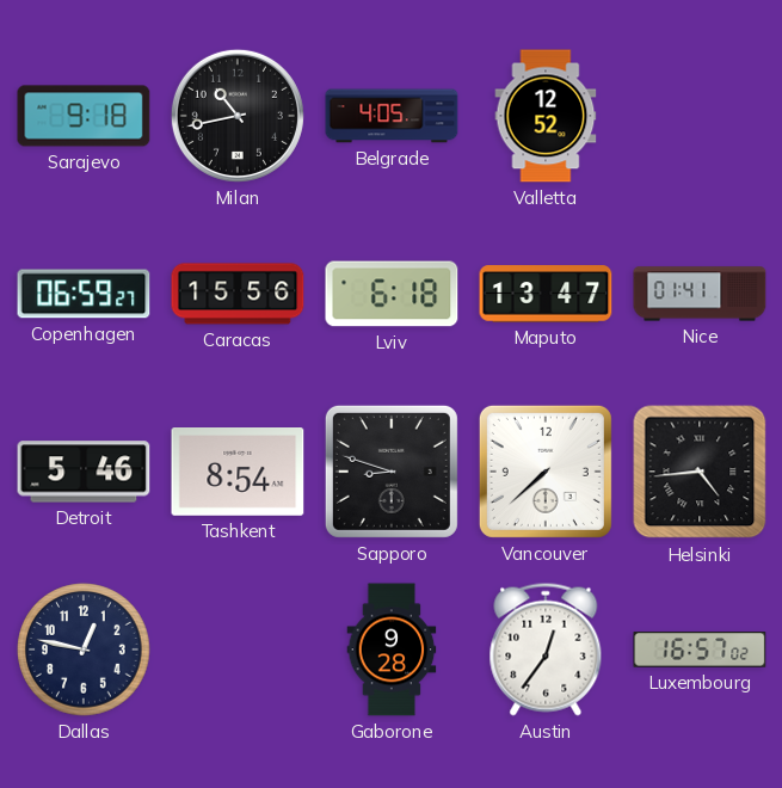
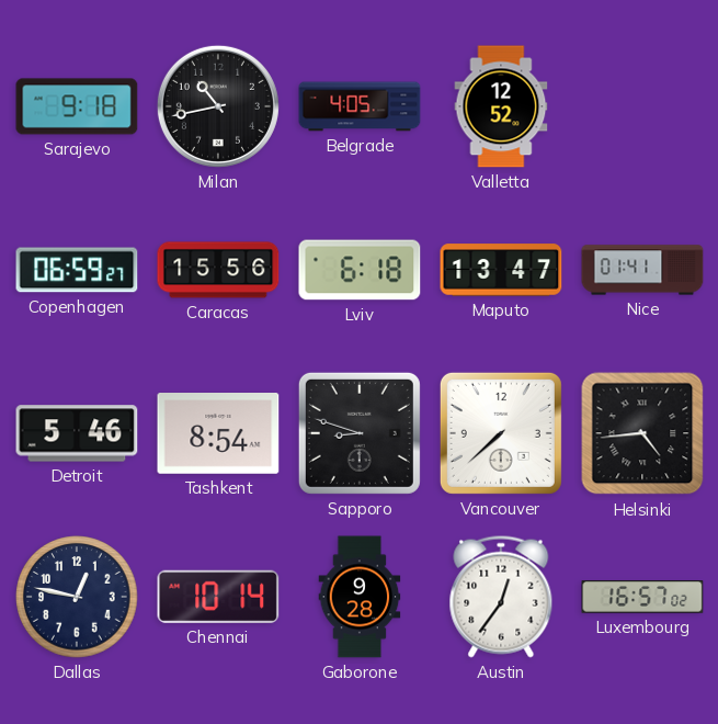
Chennai: none -> 10:14
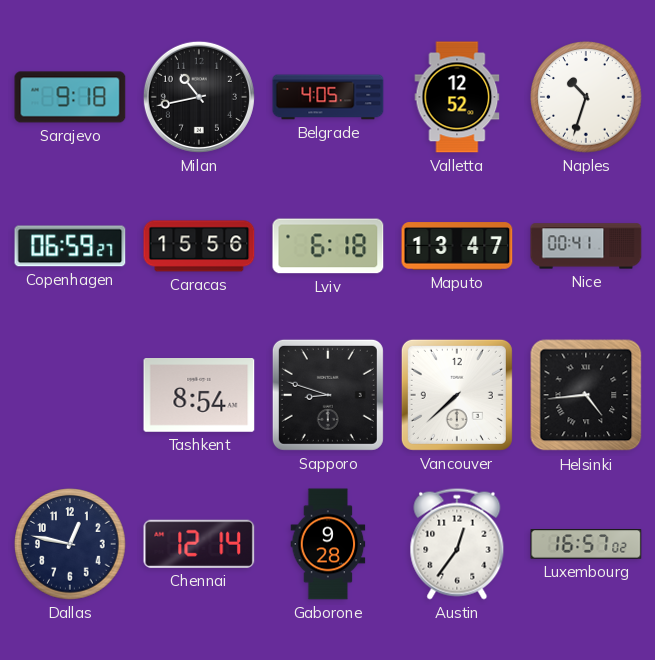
Naples: none -> 10:33
Nice: 01:41 -> 00:41
Detroit: 5:46 -> none
Chennai: 10:14 -> 12:14
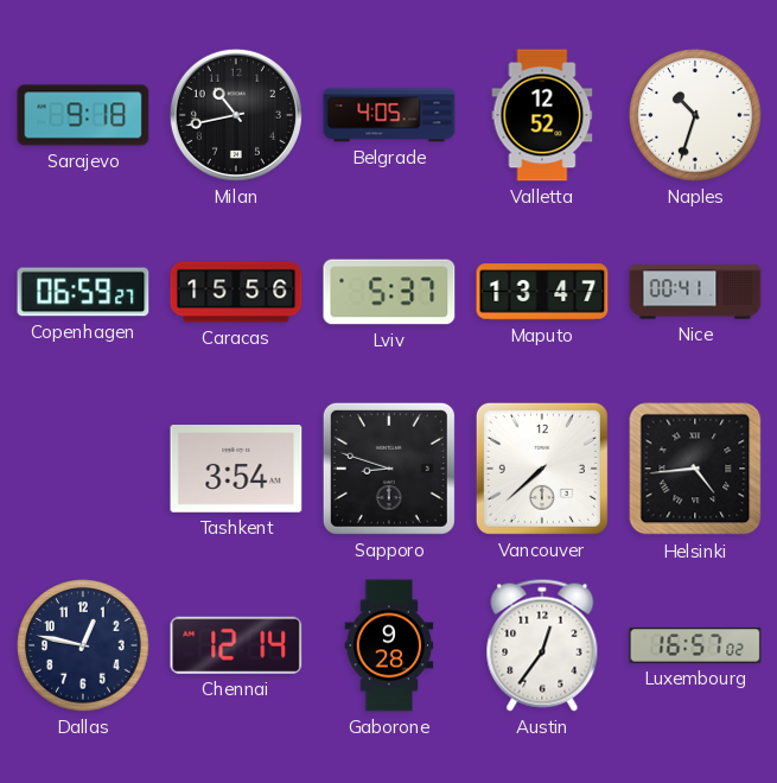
Lviv: 6:18 -> 5:37
Tashkent: 8:54 -> 3:54
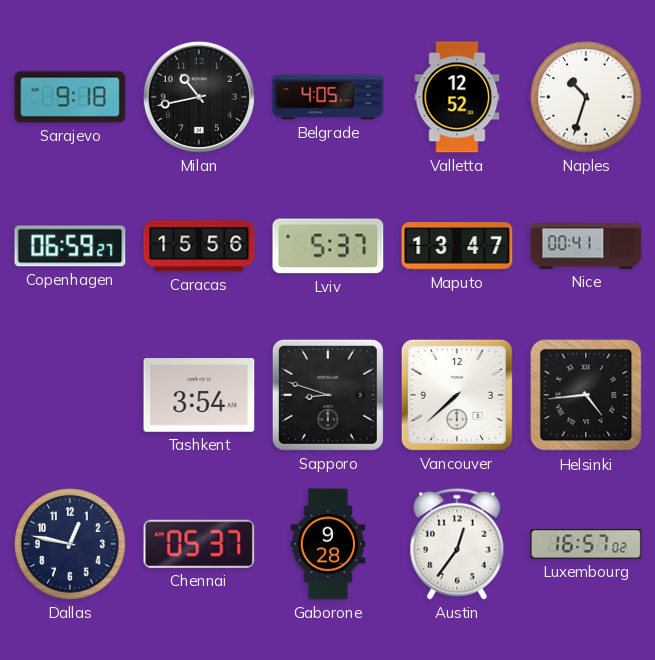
Chennai: 12:14 -> 05:37
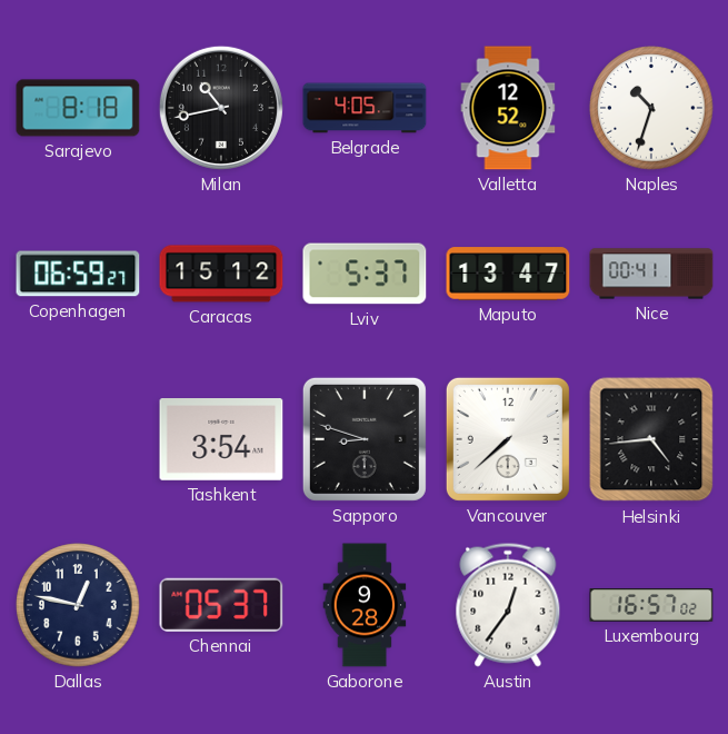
Sarajevo: 9:18 -> 8:18
Caracas: 15:56 -> 15:12
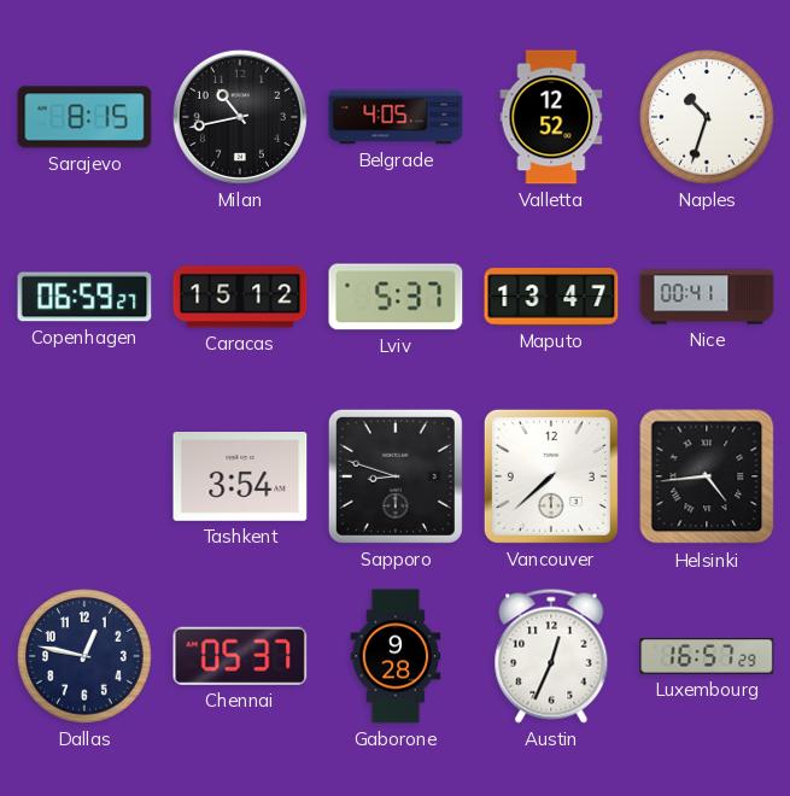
Sarajevo: 8:18 -> 8:15
Austin: 12:36 -> 12:34
Luxembourg: 16:57:02 -> 16:57:29
